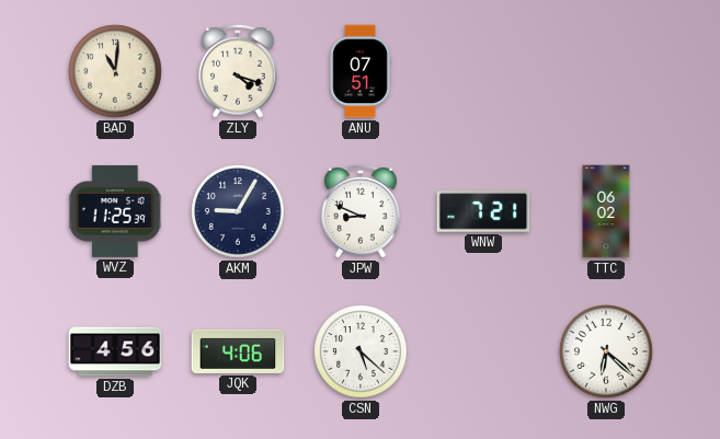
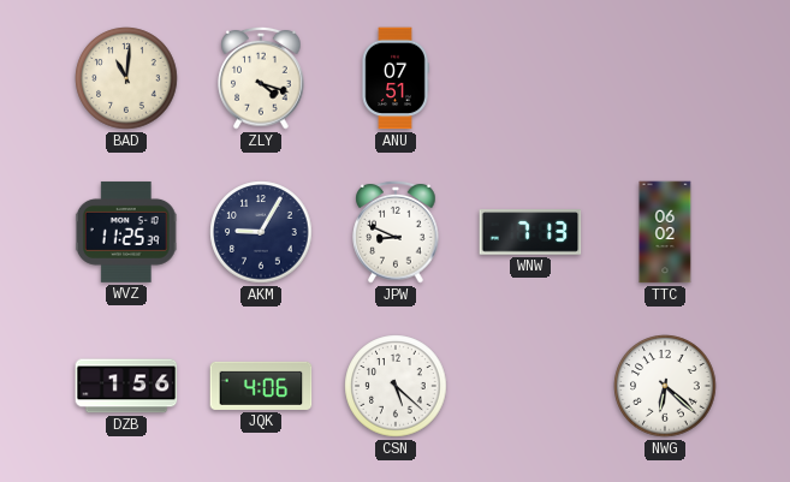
WNW: 7:21 -> 7:13
DZB: 4:56 -> 1:56
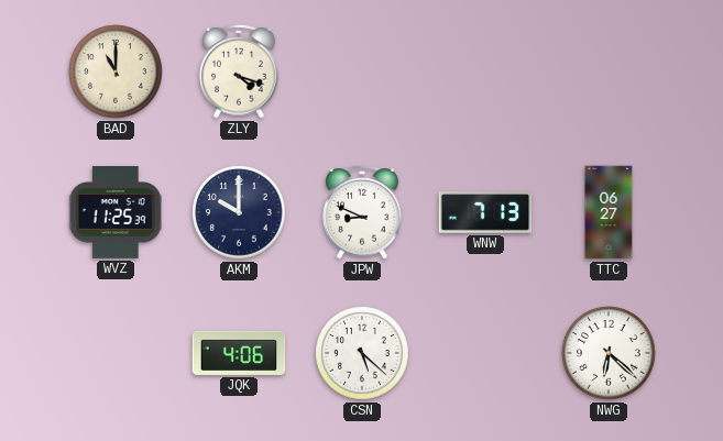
BAD: 11:01 -> 11:00
ANU: 07:51 -> none
AKM: 9:05 -> 10:00
TTC: 06:02 -> 06:27
DZB: 1:56 -> none
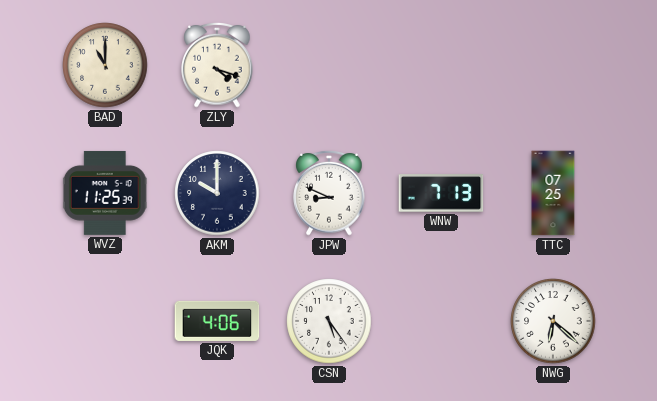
TTC: 06:27 -> 07:25
CSN: 5:22 -> 5:24
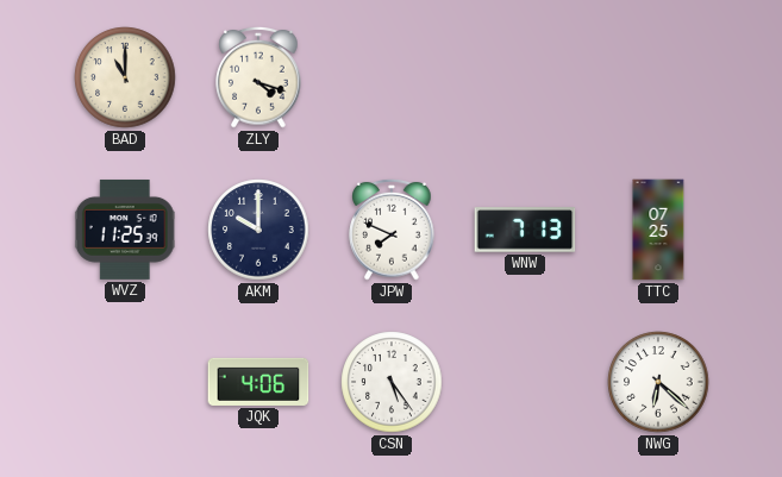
JPW: 8:49 -> 7:49
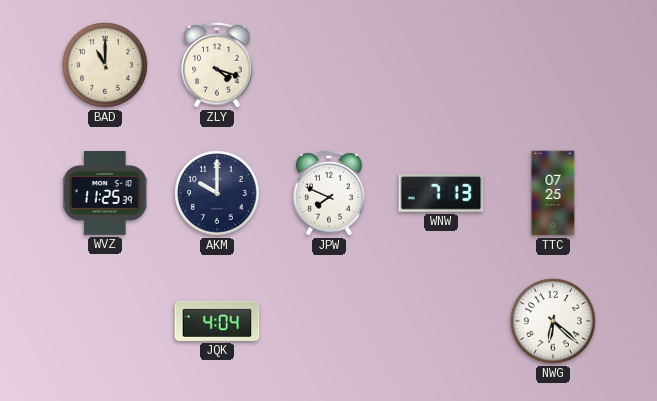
JQK: 4:06 -> 4:04
CSN: 5:24 -> none
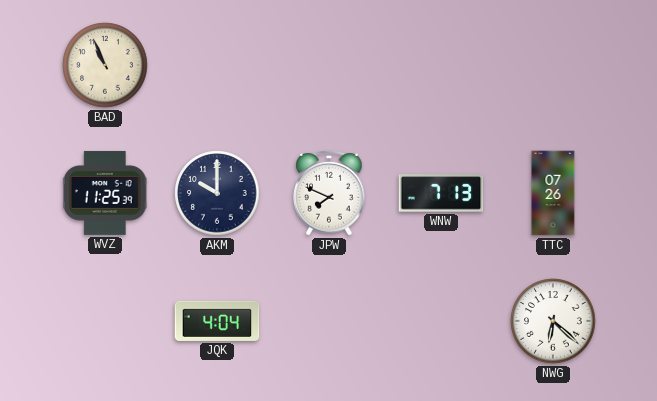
BAD: 11:00 -> 10:56
ZLY: 4:18 -> none
TTC: 07:25 -> 07:26
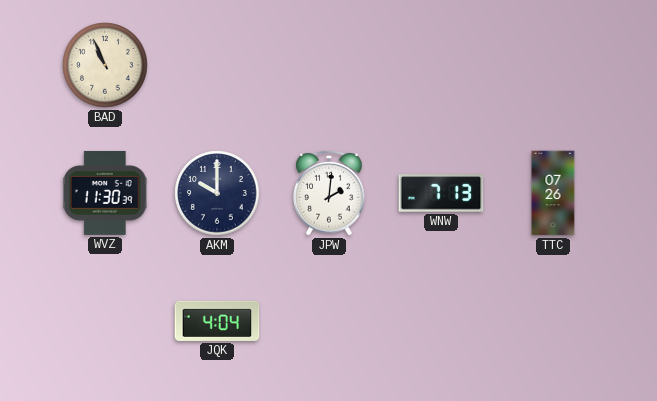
WVZ: 11:25 -> 11:30
JPW: 7:49 -> 2:01
NWG: 6:22 -> none
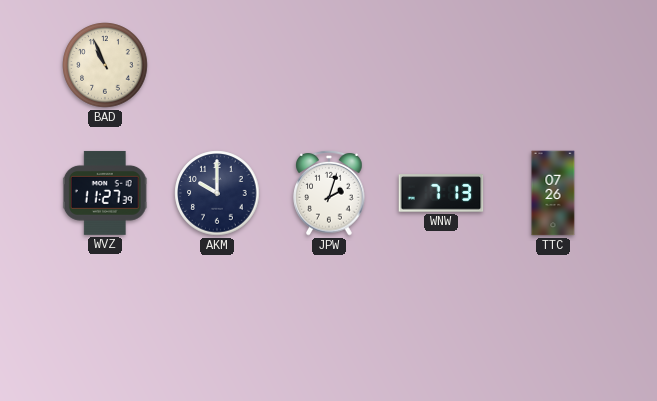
WVZ: 11:30 -> 11:27
JPW: 2:01 -> 2:03
JQK: 4:04 -> none
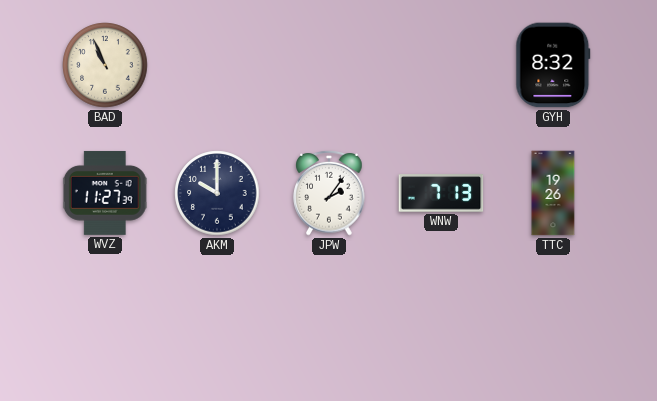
GYH: none -> 8:32
JPW: 2:03 -> 2:06
TTC: 07:26 -> 19:26
